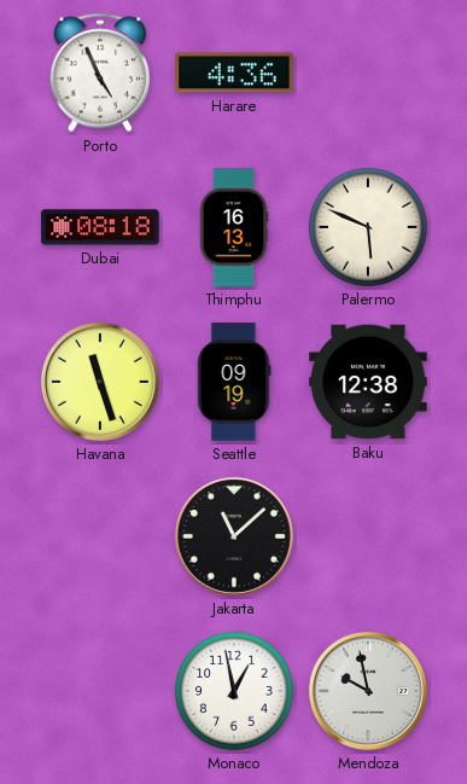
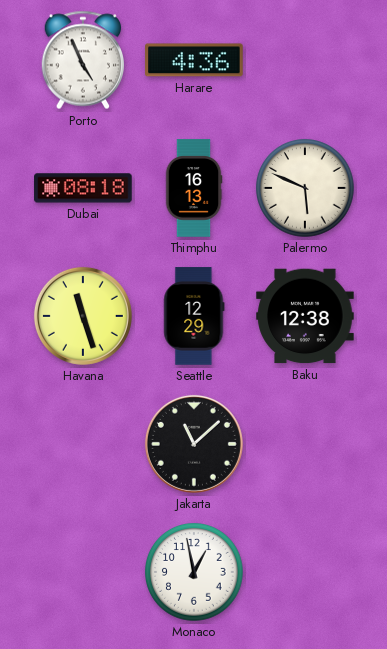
Seattle: 09:19 -> 12:29
Mendoza: 9:58 -> none
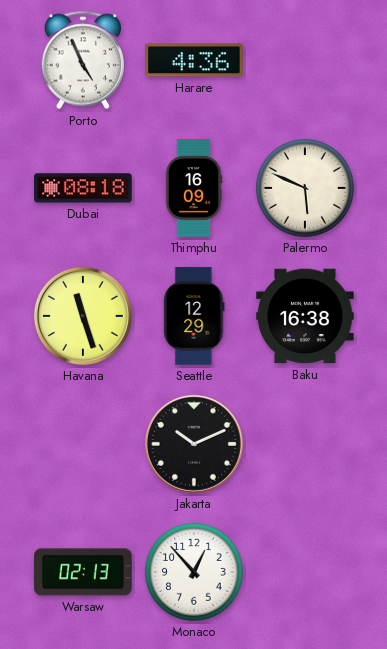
Thimphu: 16:13 -> 16:09
Baku: 12:38 -> 16:38
Jakarta: 11:08 -> 10:11
Warsaw: none -> 02:13
Monaco: 12:58 -> 12:53
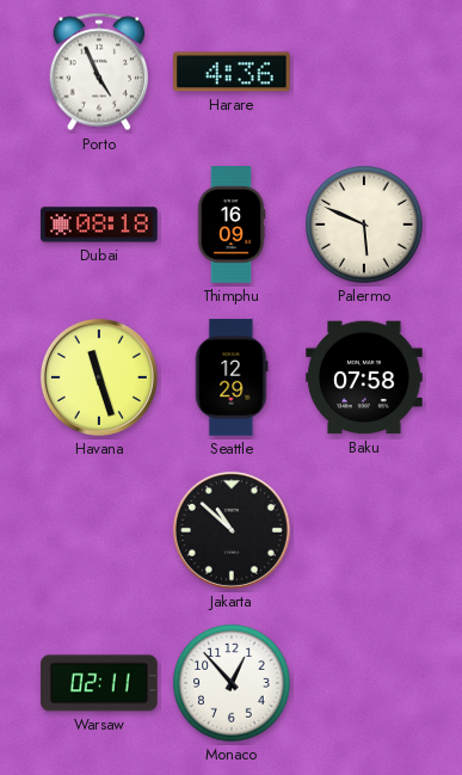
Baku: 16:38 -> 07:58
Jakarta: 10:11 -> 10:52
Warsaw: 02:13 -> 02:11
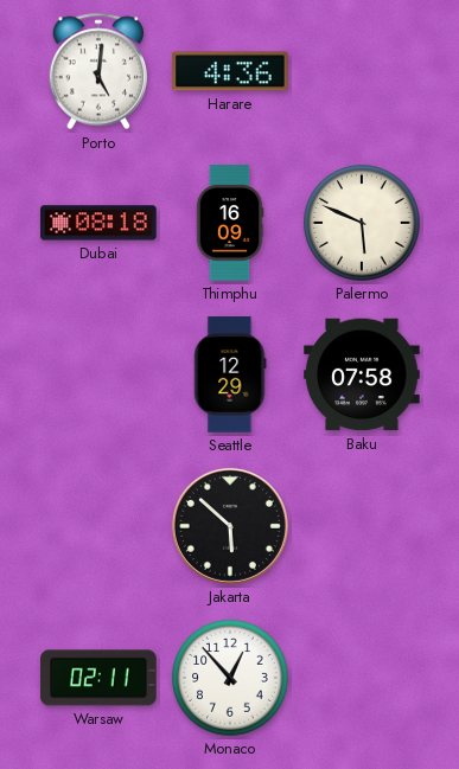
Porto: 4:56 -> 5:01
Havana: 11:27 -> none
Jakarta: 10:52 -> 5:52
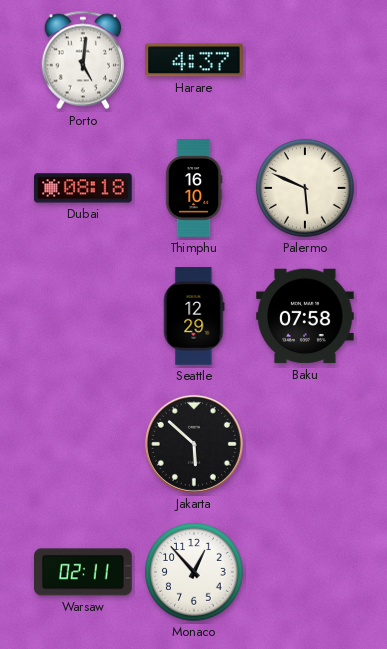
Harare: 4:36 -> 4:37
Thimphu: 16:09 -> 16:10
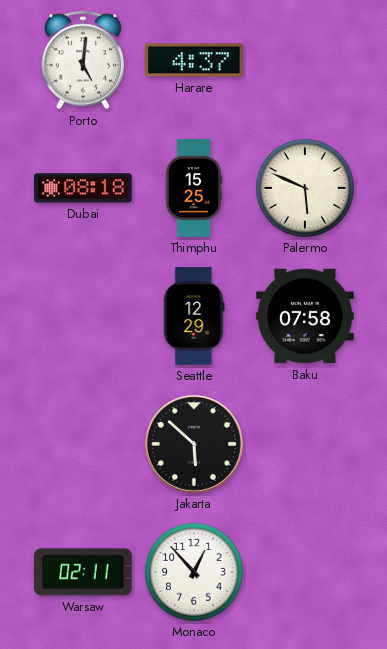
Thimphu: 16:10 -> 15:25
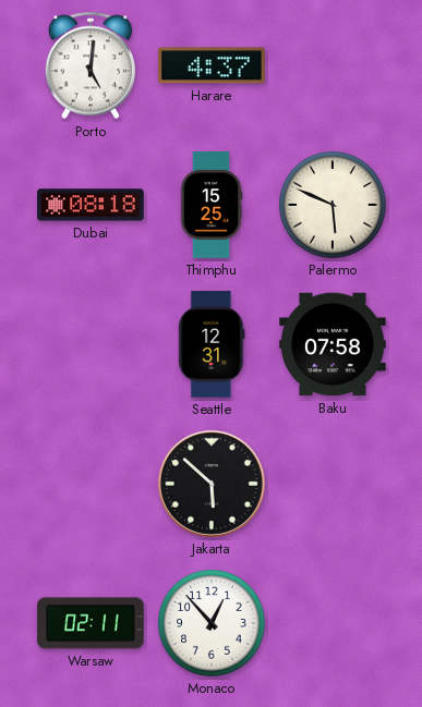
Seattle: 12:29 -> 12:31
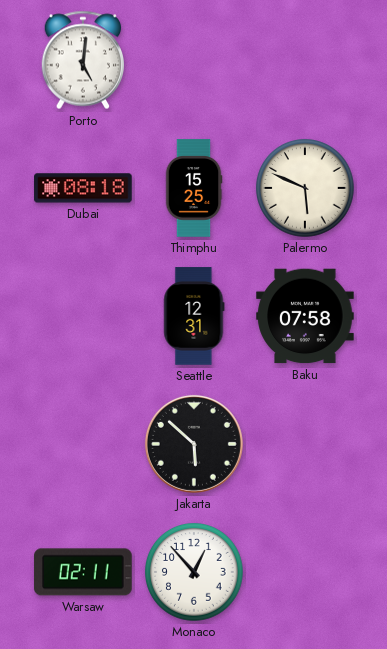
Harare: 4:37 -> none
